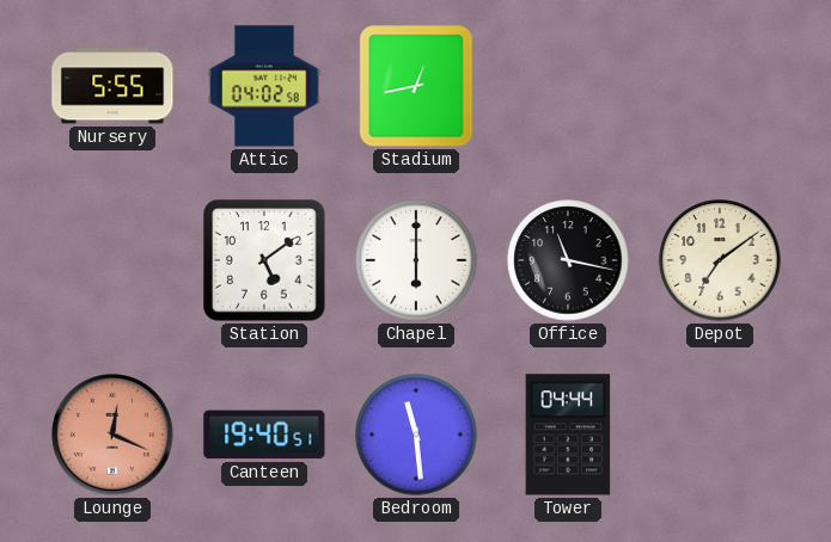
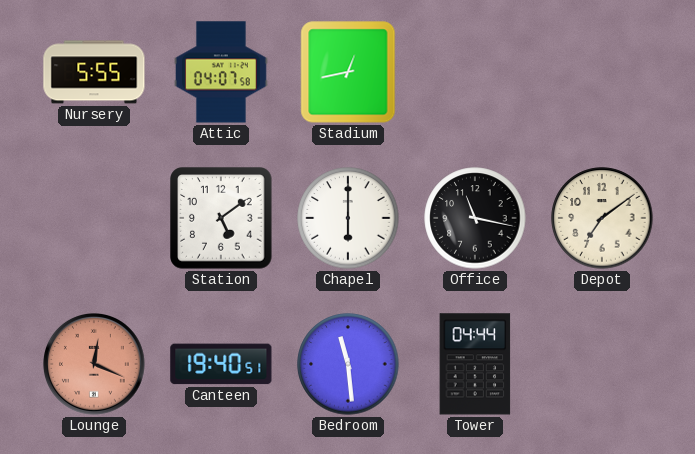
Attic: 04:02 -> 04:07
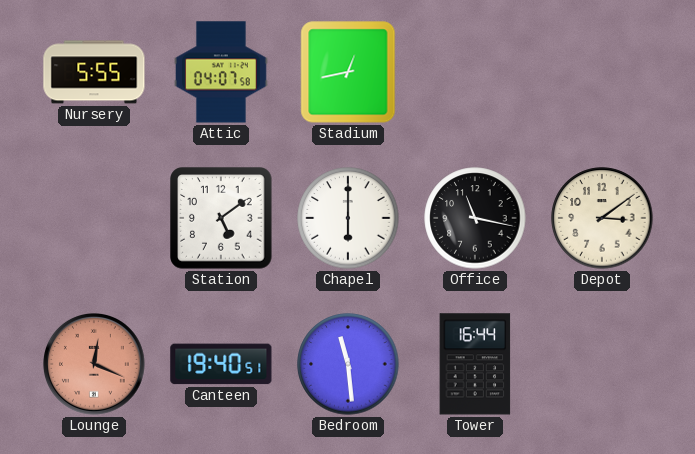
Depot: 7:09 -> 3:09
Tower: 04:44 -> 16:44
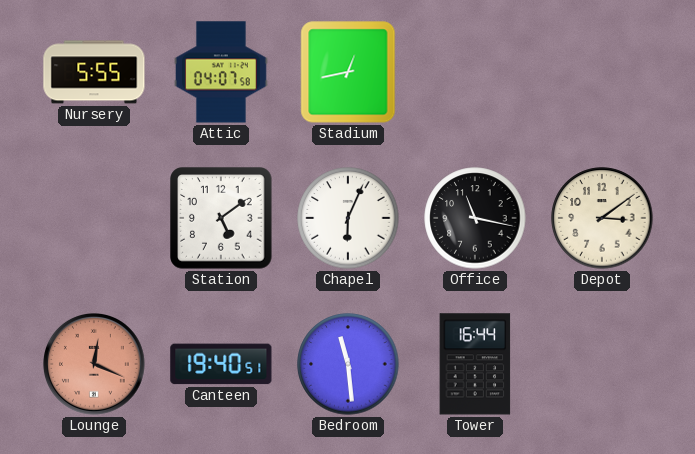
Chapel: 6:00 -> 6:04
